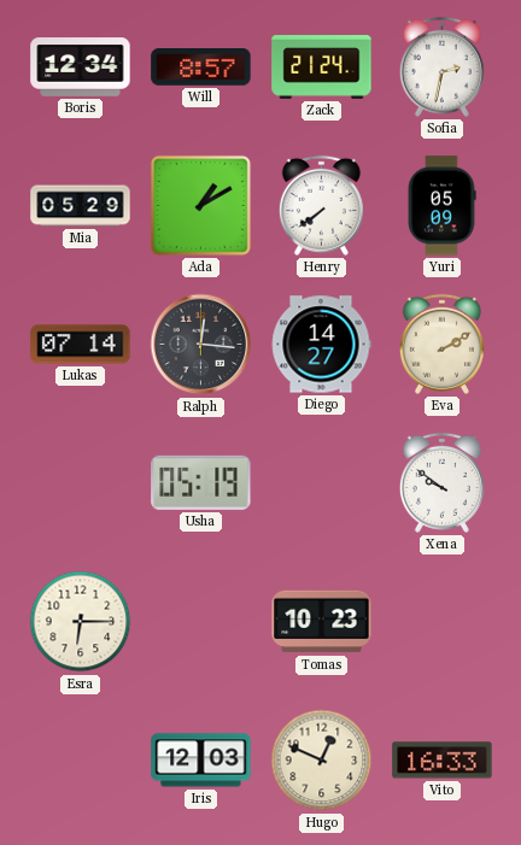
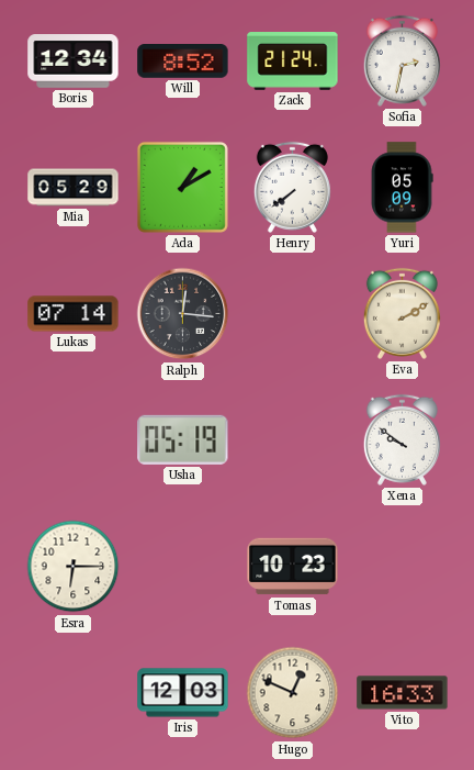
Will: 8:57 -> 8:52
Diego: 14:27 -> none
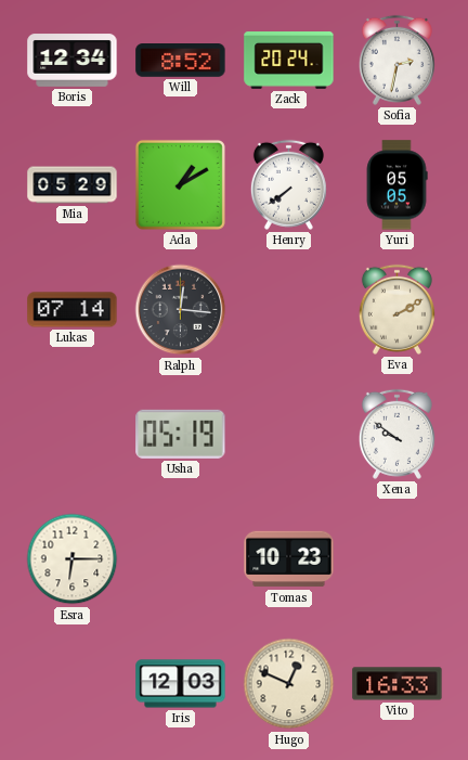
Zack: 21:24 -> 20:24
Yuri: 05:09 -> 05:05
